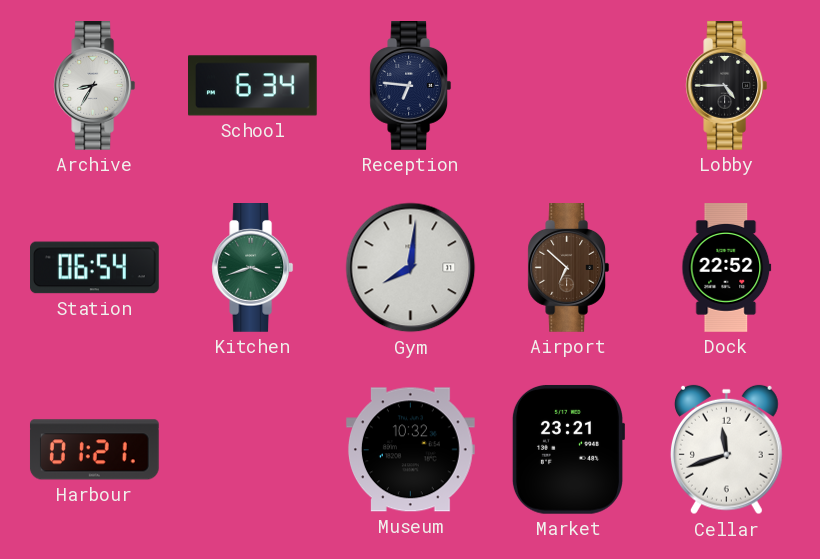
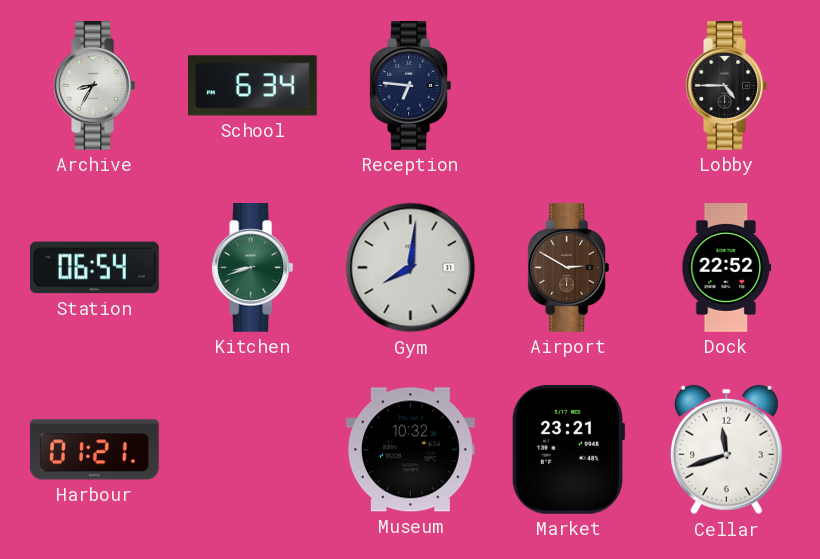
Kitchen: 3:42 -> 8:42
Airport: 6:52 -> 2:50
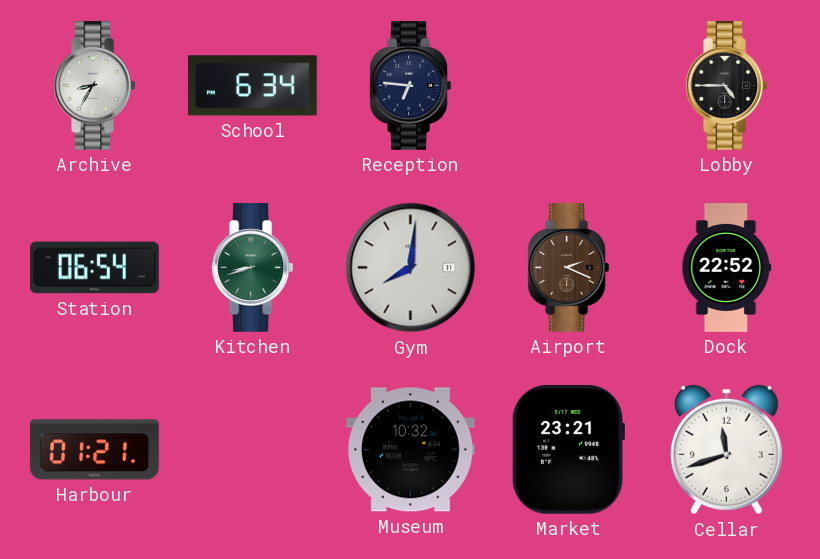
Airport: 2:50 -> 2:19
